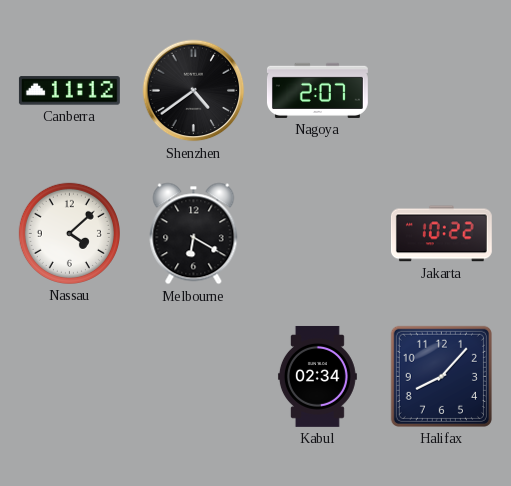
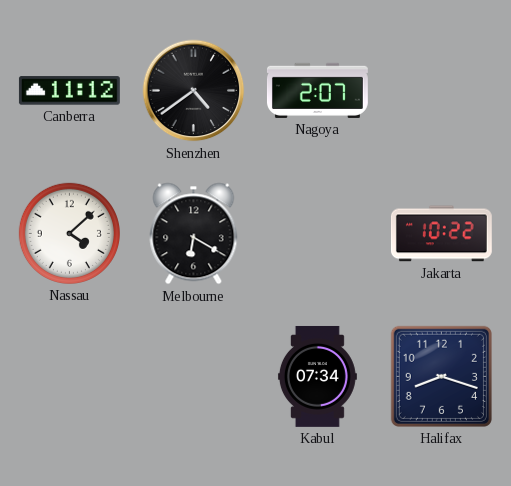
Kabul: 02:34 -> 07:34
Halifax: 8:07 -> 8:18
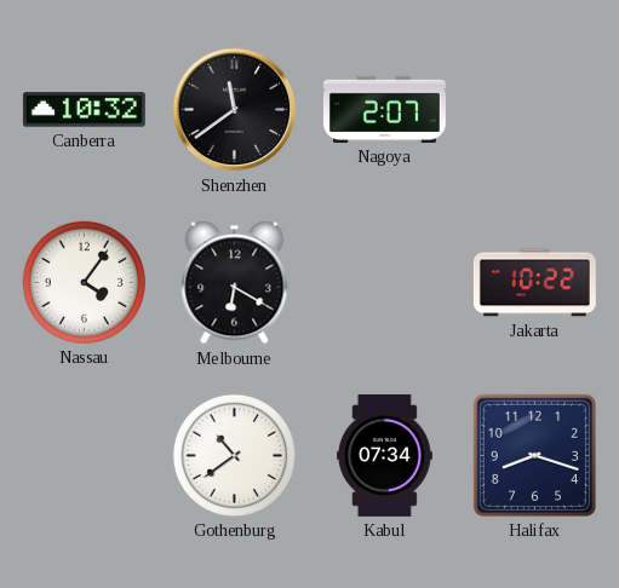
Canberra: 11:12 -> 10:32
Shenzhen: 4:39 -> 11:39
Nassau: 4:08 -> 4:06
Gothenburg: none -> 10:39
